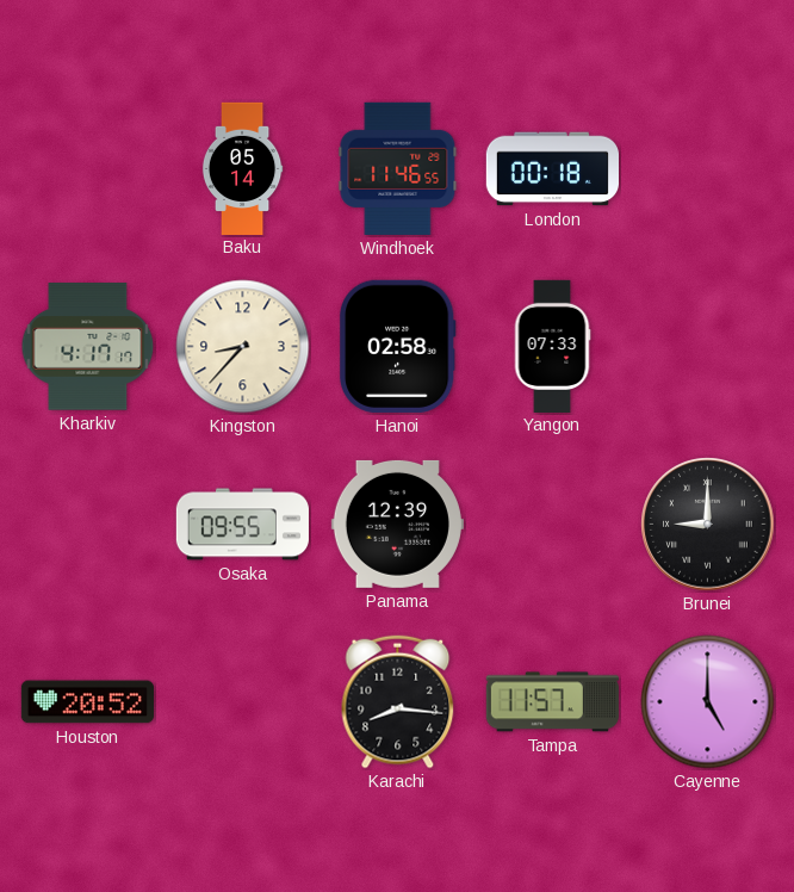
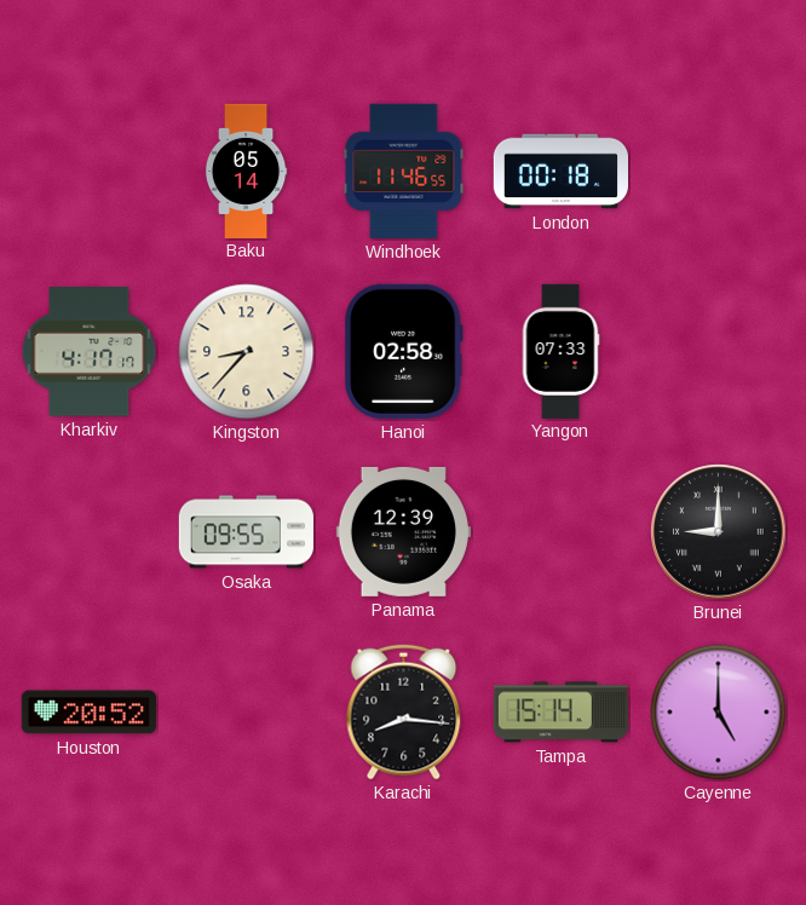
Tampa: 11:57 -> 15:14
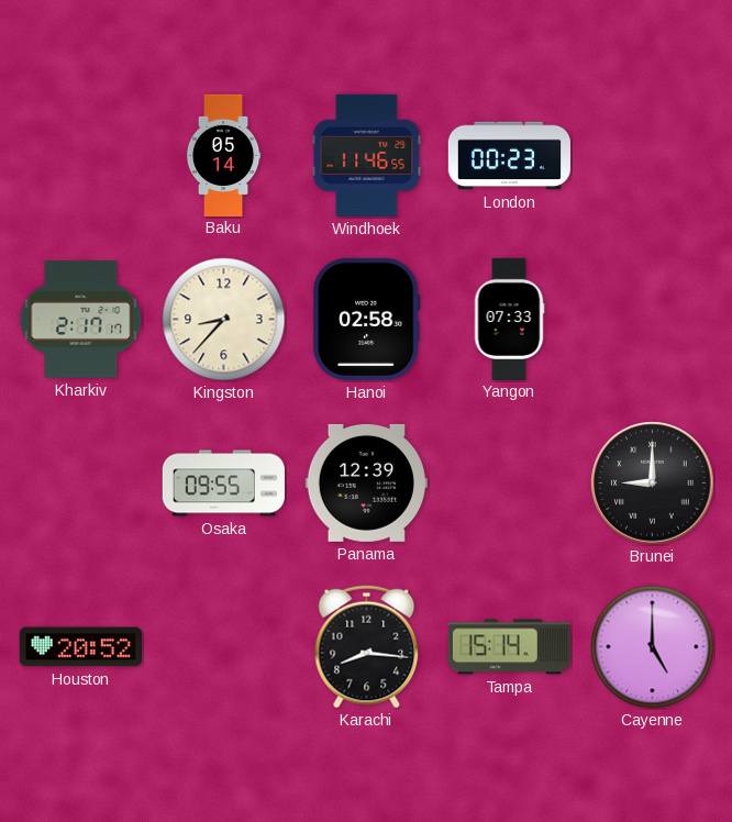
London: 00:18 -> 00:23
Kharkiv: 4:17 -> 2:17
